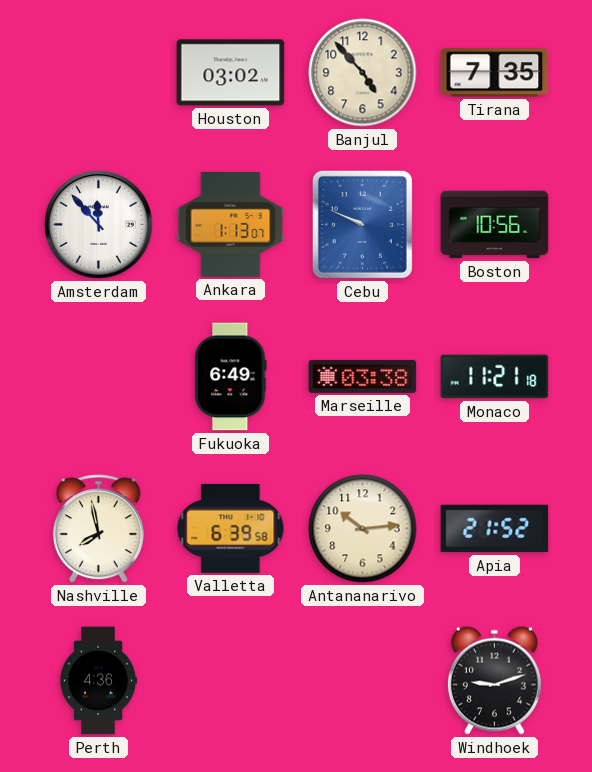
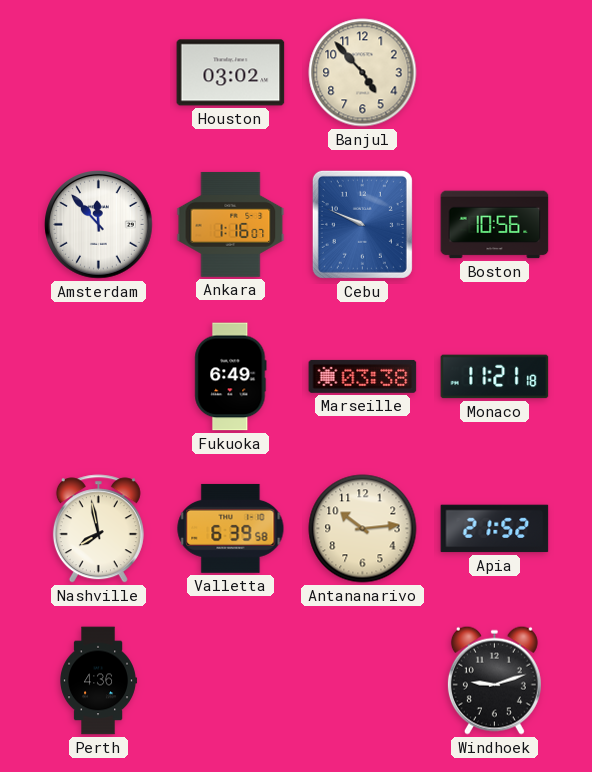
Tirana: 7:35 -> none
Ankara: 1:13 -> 1:16
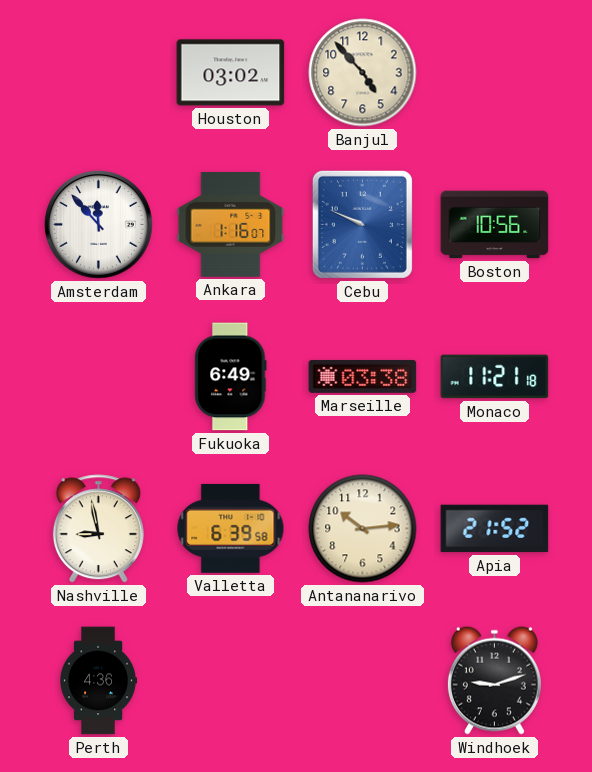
Nashville: 7:58 -> 8:58
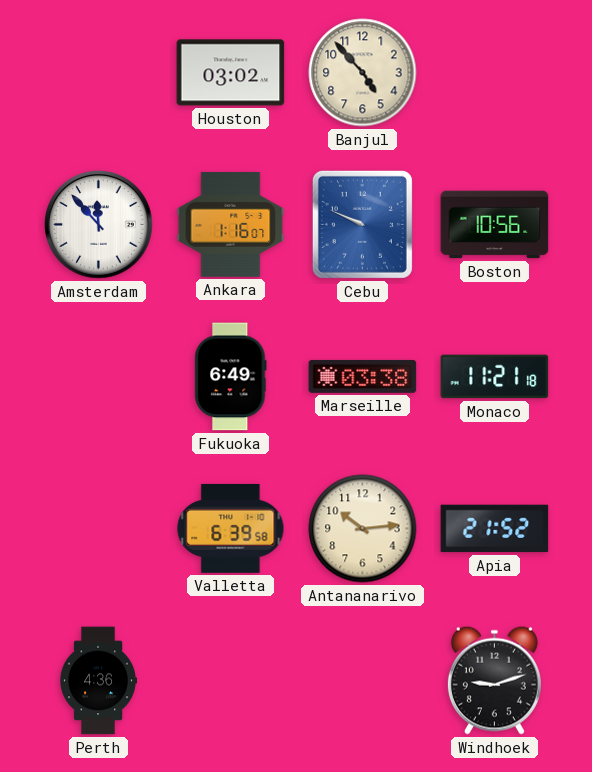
Nashville: 8:58 -> none
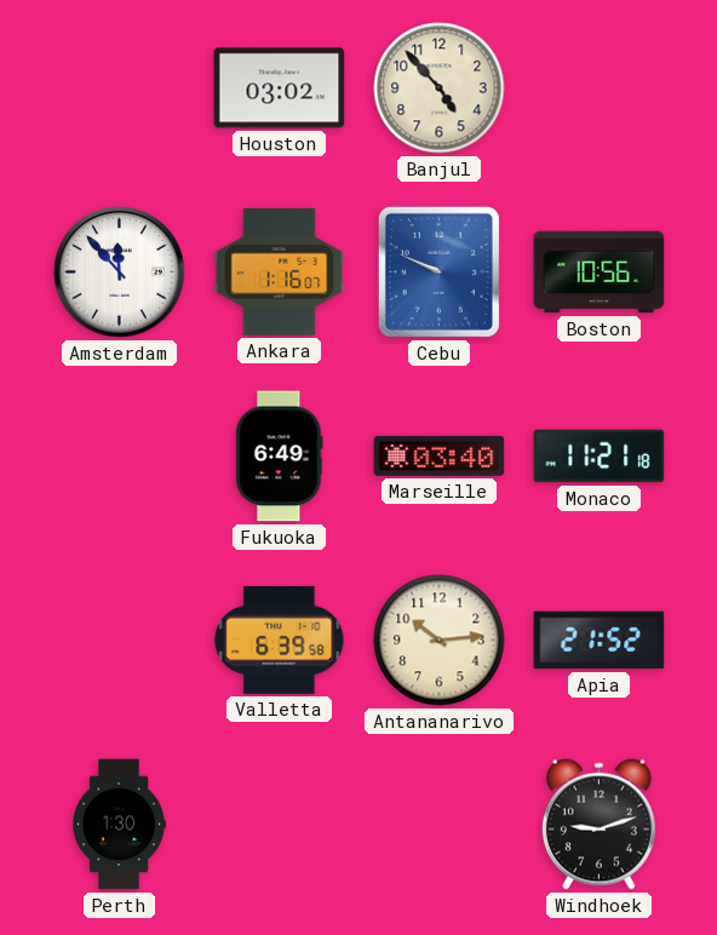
Marseille: 03:38 -> 03:40
Perth: 4:36 -> 1:30
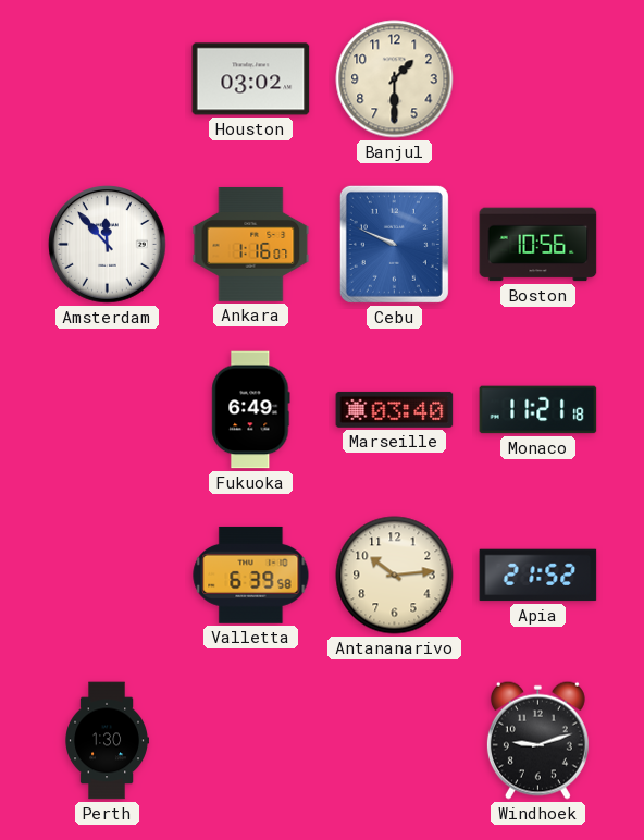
Banjul: 4:53 -> 1:30
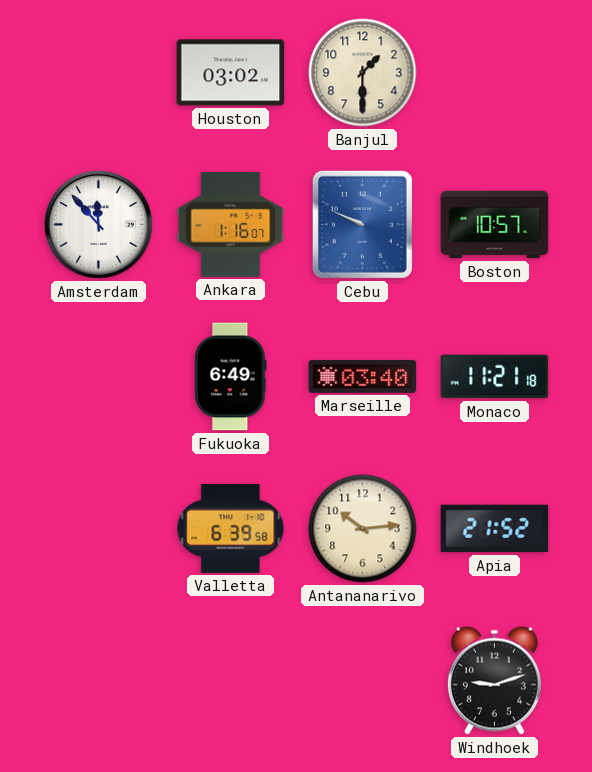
Boston: 10:56 -> 10:57
Perth: 1:30 -> none
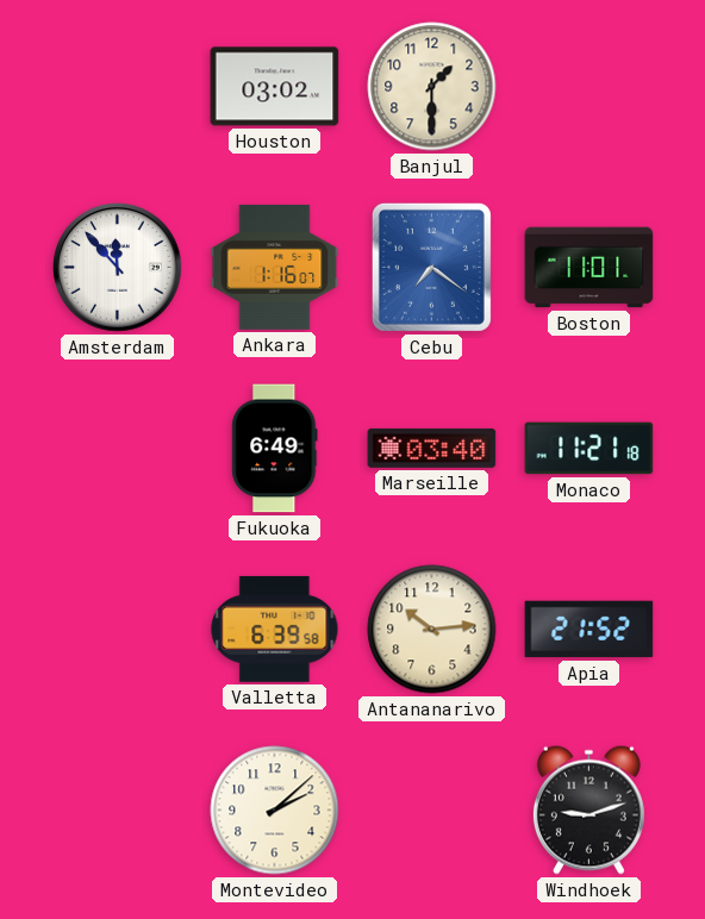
Cebu: 9:49 -> 7:21
Boston: 10:57 -> 11:01
Montevideo: none -> 2:08
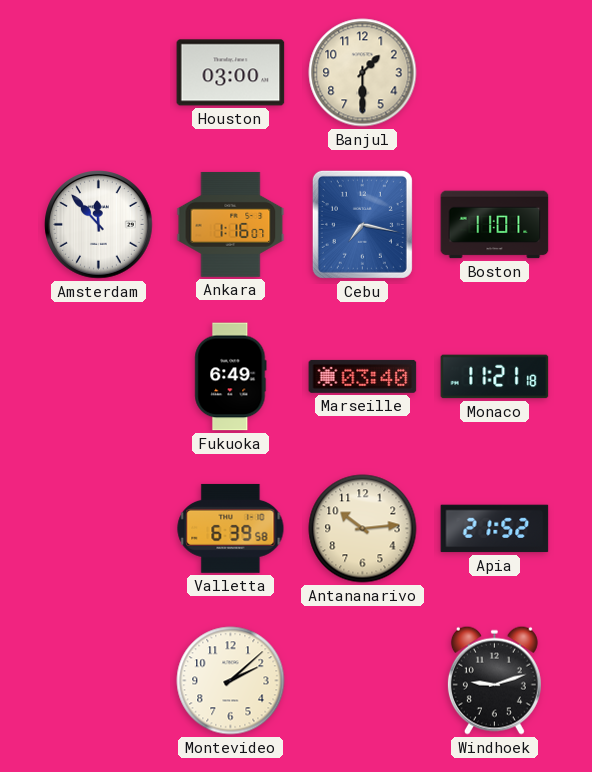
Houston: 03:02 -> 03:00
Cebu: 7:21 -> 7:17
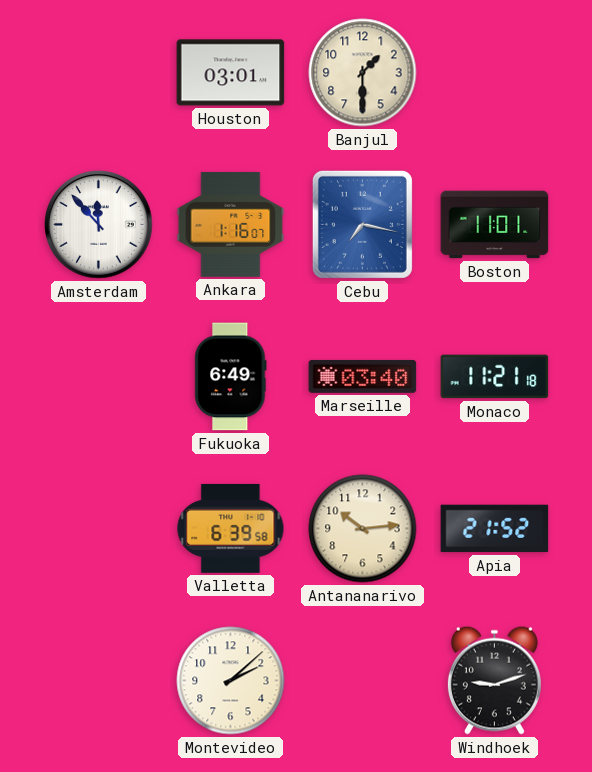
Houston: 03:00 -> 03:01
